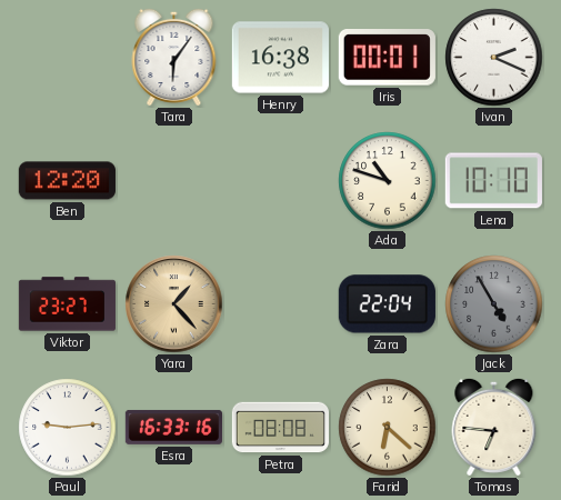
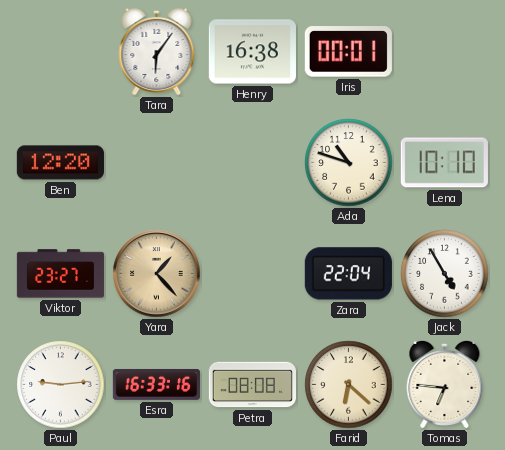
Ivan: 2:19 -> none
Jack dial: grey -> white
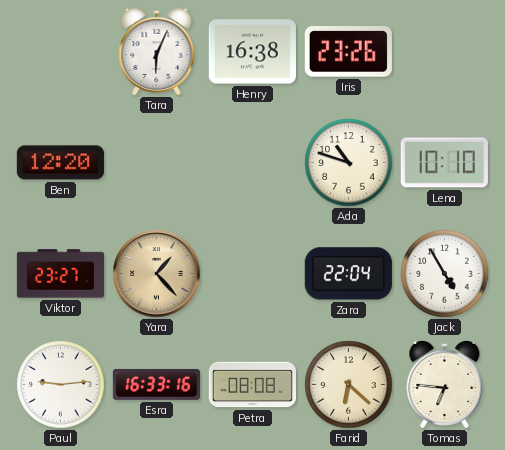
Tara: 6:06 -> 6:04
Iris: 00:01 -> 23:26
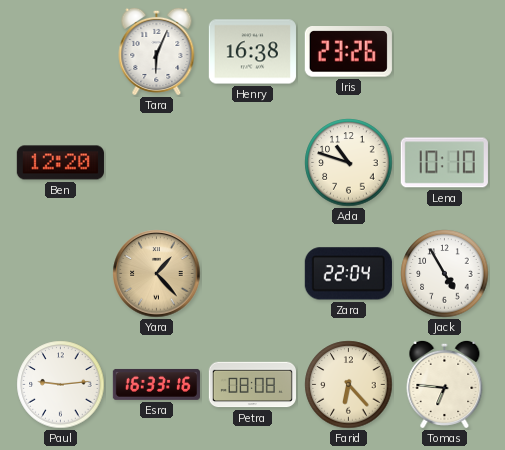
Viktor: 23:27 -> none
Farid: 6:22 -> 6:23
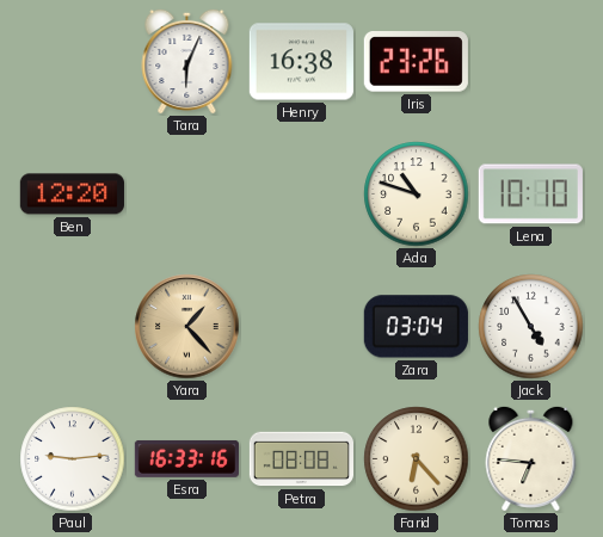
Zara: 22:04 -> 03:04
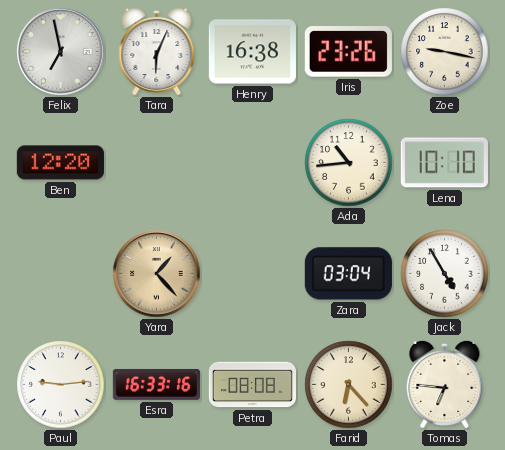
Felix: none -> 6:58
Zoe: none -> 9:17
Ada: 10:48 -> 10:44
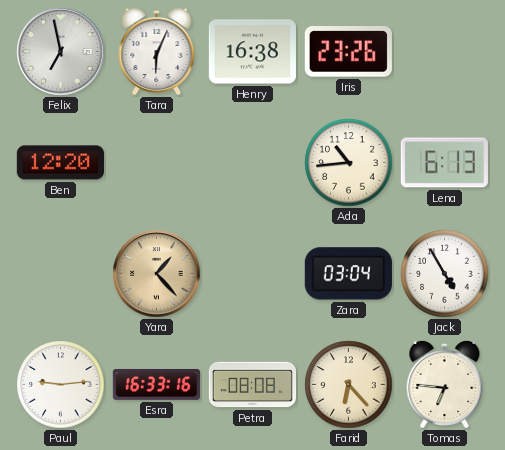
Zoe: 9:17 -> none
Lena: 10:10 -> 6:13
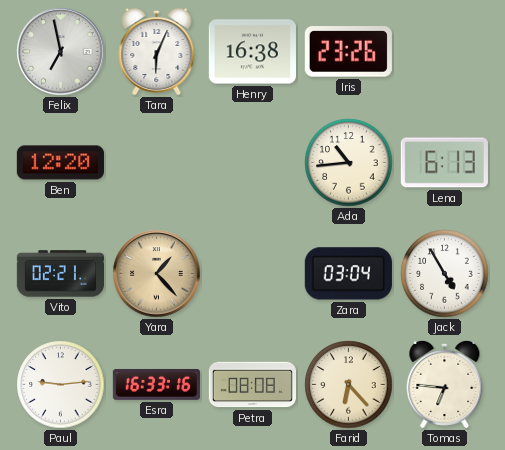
Vito: none -> 02:21
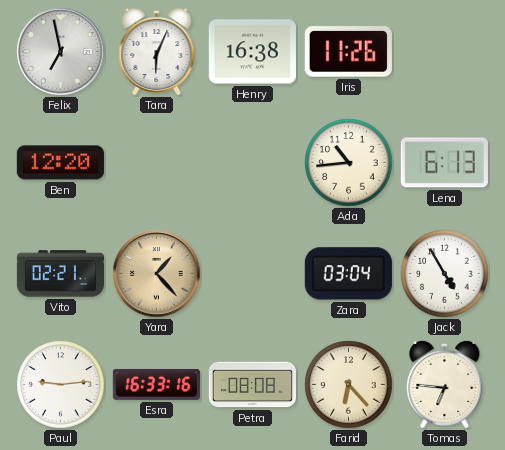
Iris: 23:26 -> 11:26
